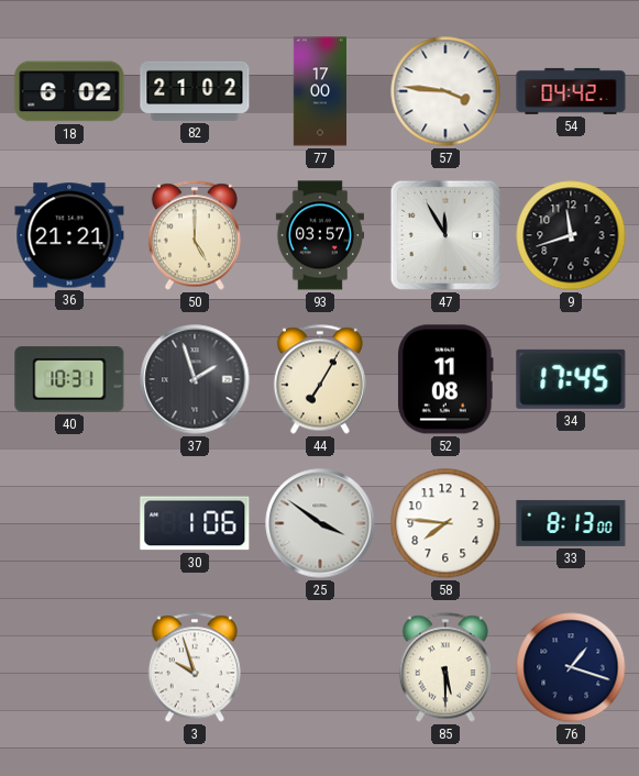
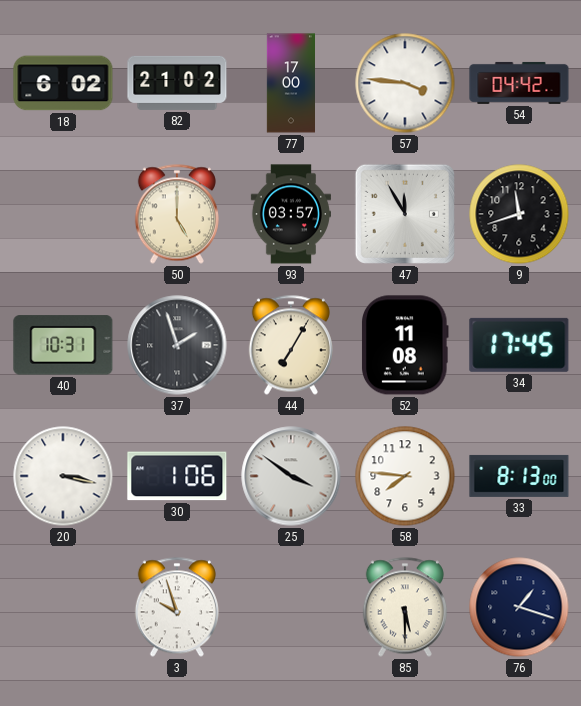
36: 21:21 -> none
20: none -> 3:17
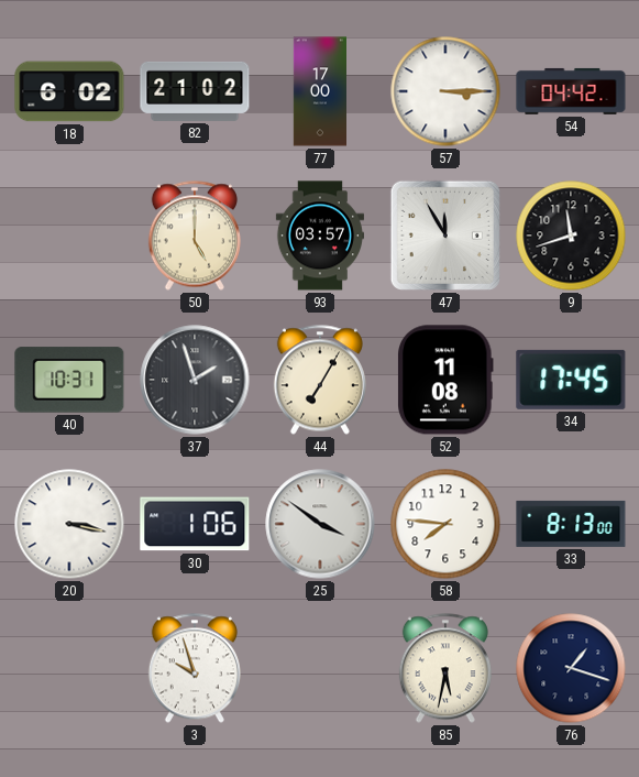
57: 3:46 -> 3:15
85: 5:30 -> 5:32
